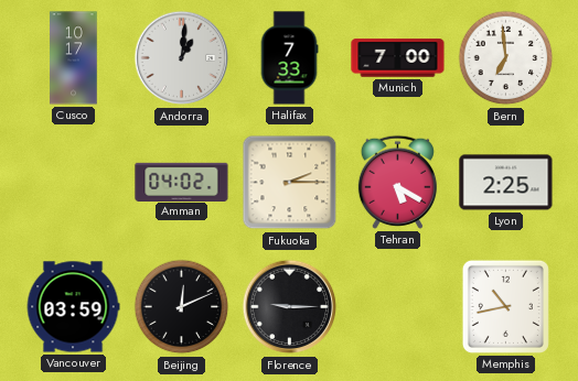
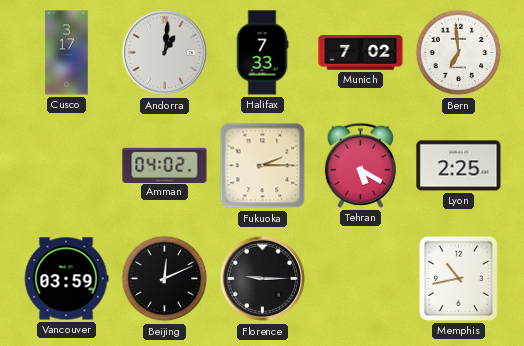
Cusco: 10:17 -> 3:17
Munich: 7:00 -> 7:02
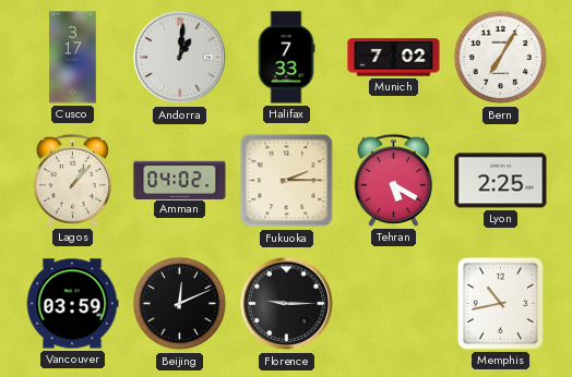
Bern: 6:59 -> 7:05
Lagos: none -> 1:07
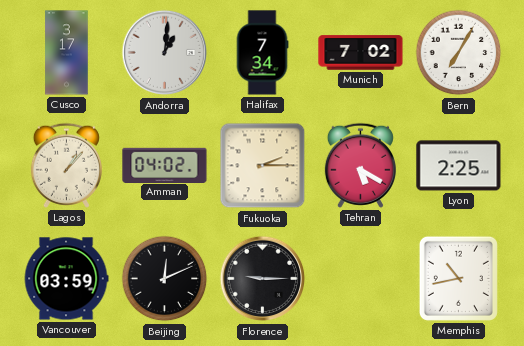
Halifax: 7:33 -> 7:34
